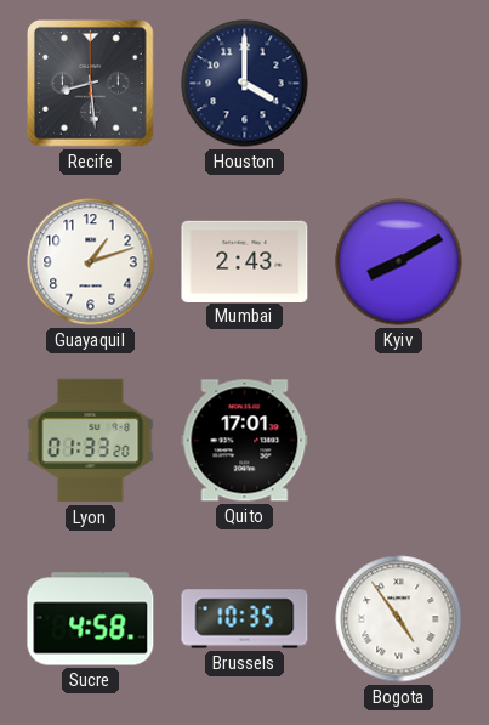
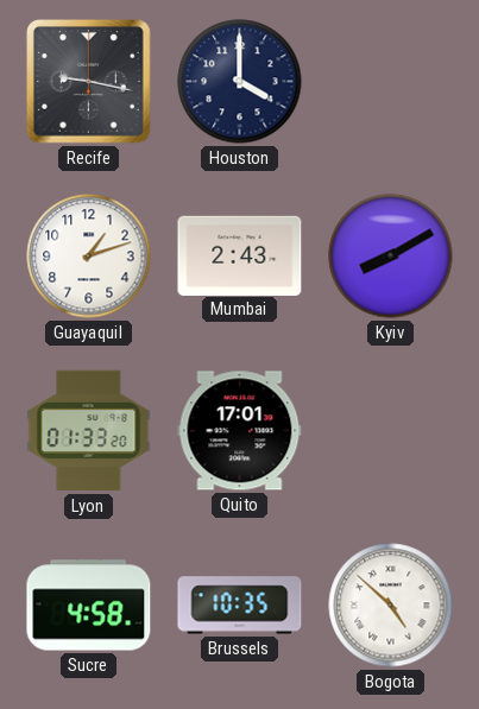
Recife: 8:29 -> 9:17
Bogota: 4:54 -> 4:52
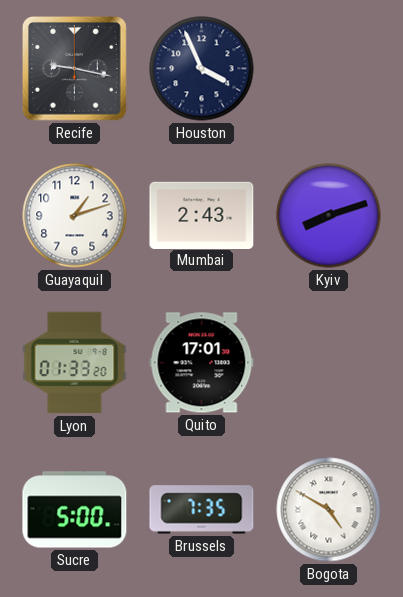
Houston: 4:00 -> 3:56
Kyiv: 8:10 -> 8:12
Sucre: 4:58 -> 5:00
Brussels: 10:35 -> 7:35
Bogota: 4:52 -> 4:50
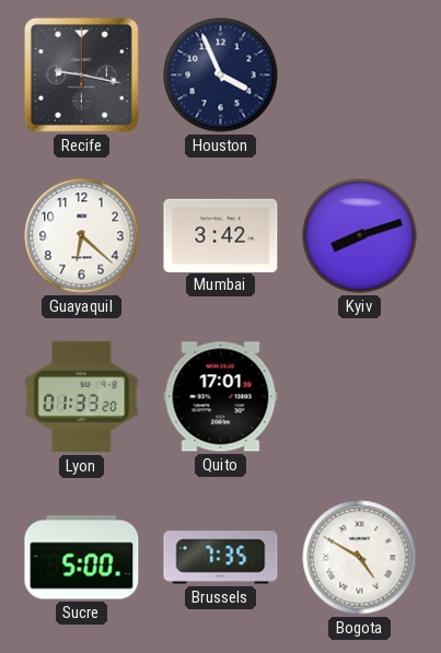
Guayaquil: 1:12 -> 6:22
Mumbai: 2:43 -> 3:42
